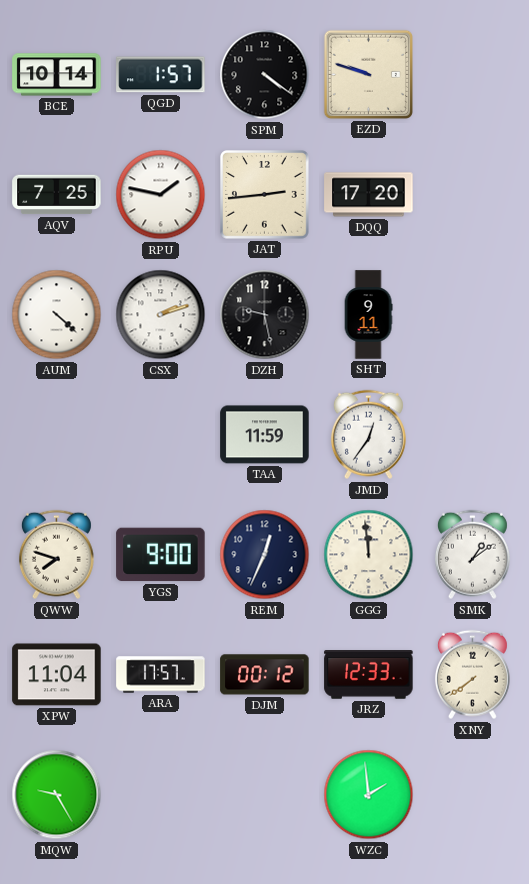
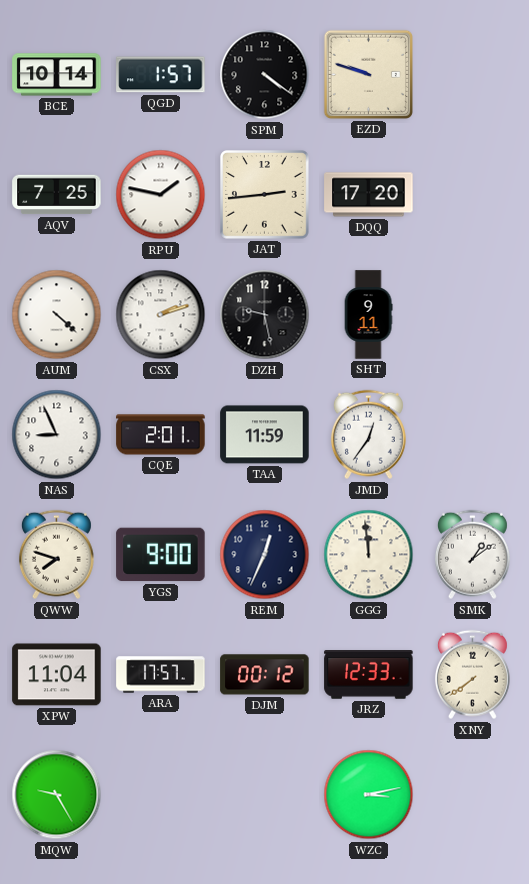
NAS: none -> 8:56
CQE: none -> 2:01
WZC: 1:59 -> 3:13
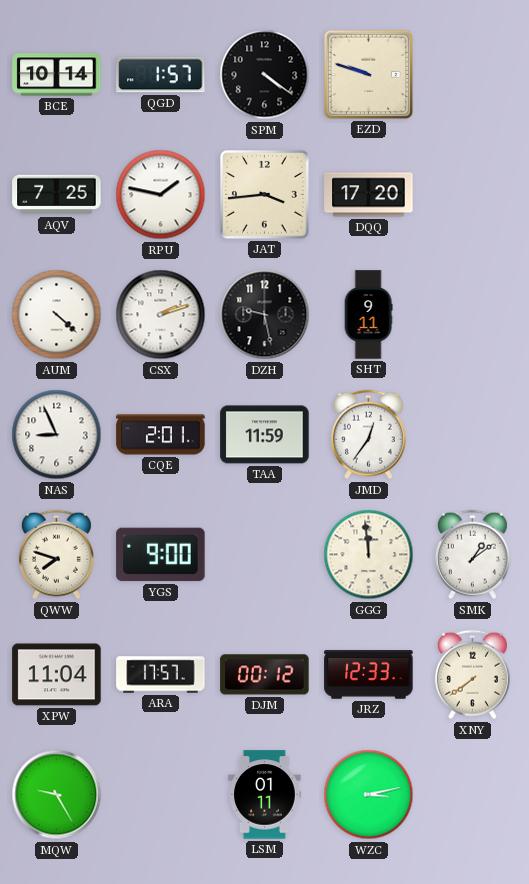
JAT: 2:44 -> 3:44
REM: 12:34 -> none
LSM: none -> 01:11
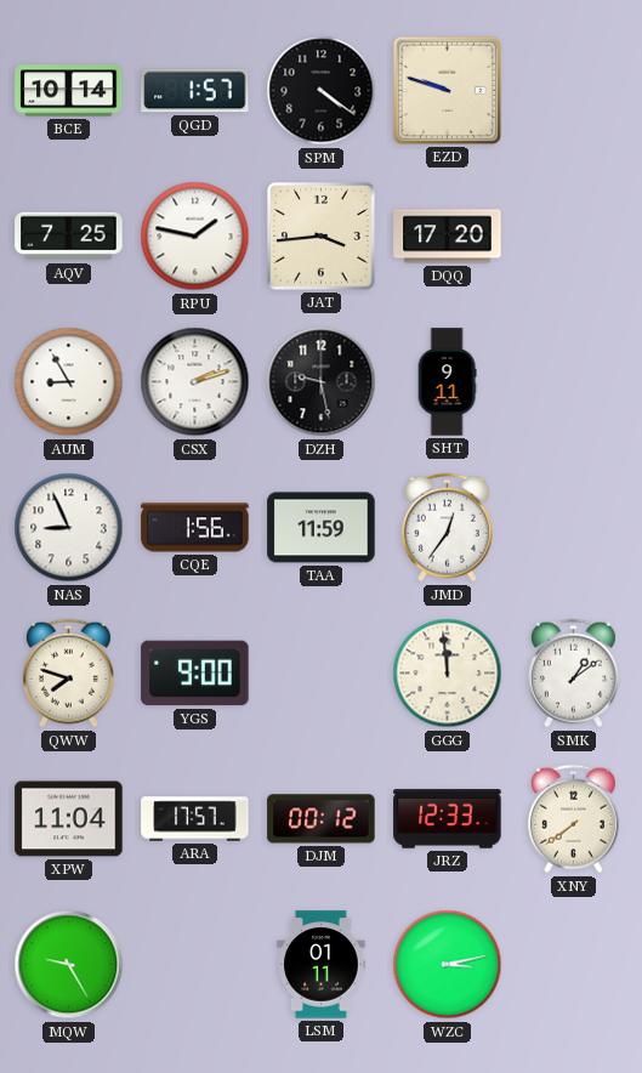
AUM: 4:22 -> 8:55
CQE: 2:01 -> 1:56
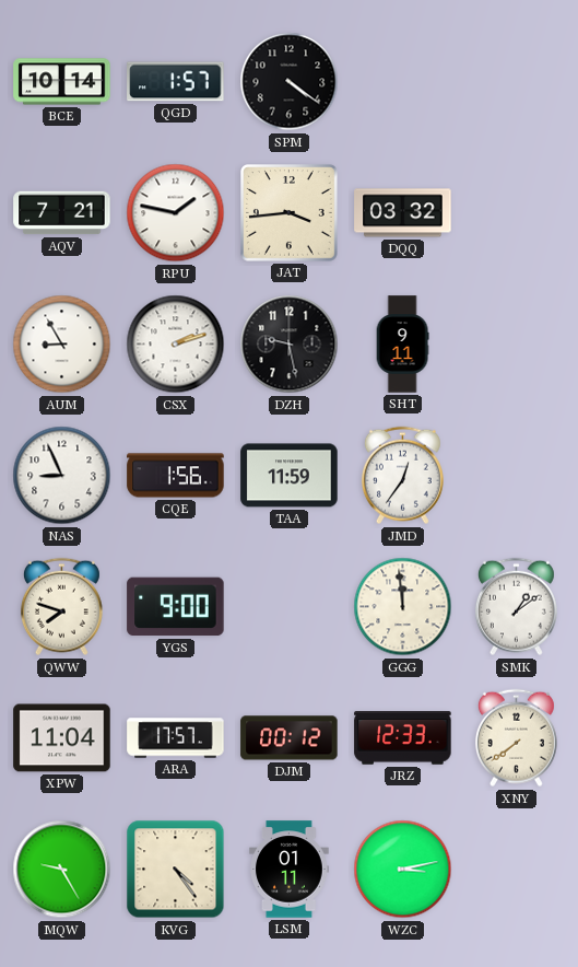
EZD: 9:48 -> none
AQV: 7:25 -> 7:21
DQQ: 17:20 -> 03:32
KVG: none -> 4:24
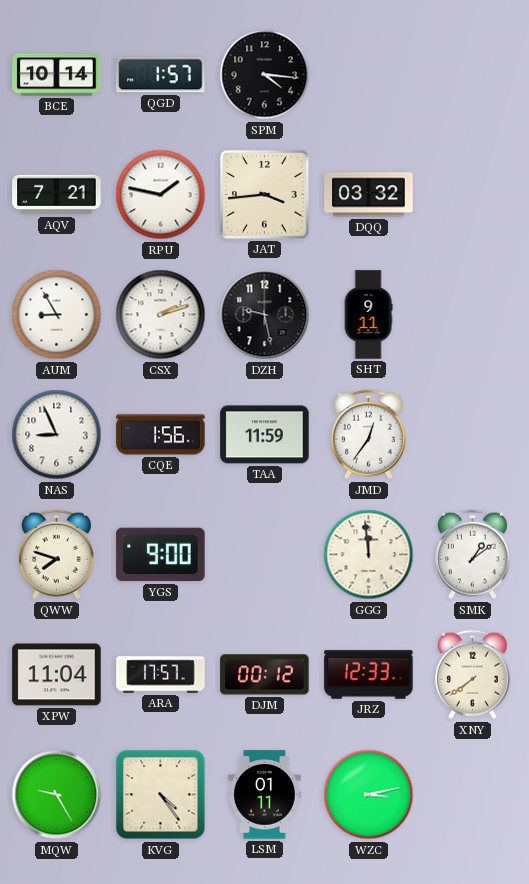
SPM: 4:21 -> 4:16
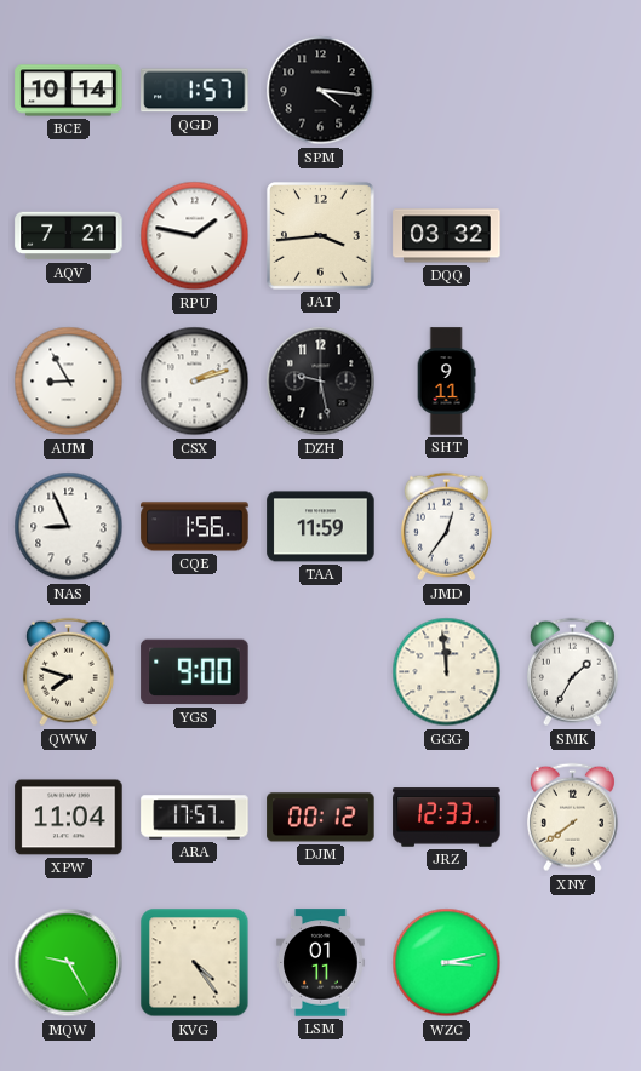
SMK: 1:09 -> 1:35
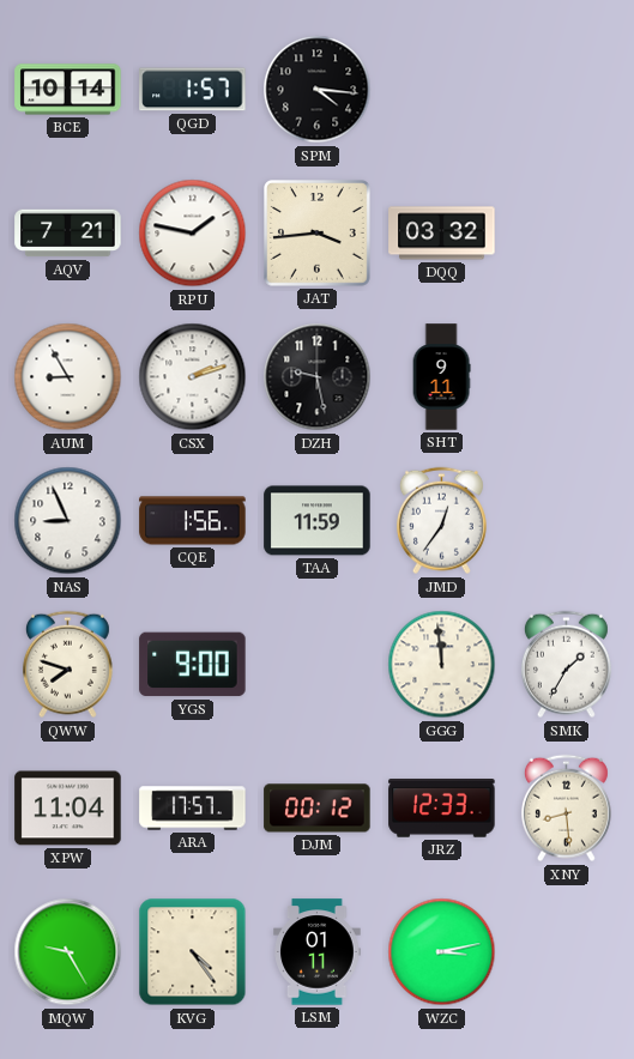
XNY: 7:39 -> 8:29
